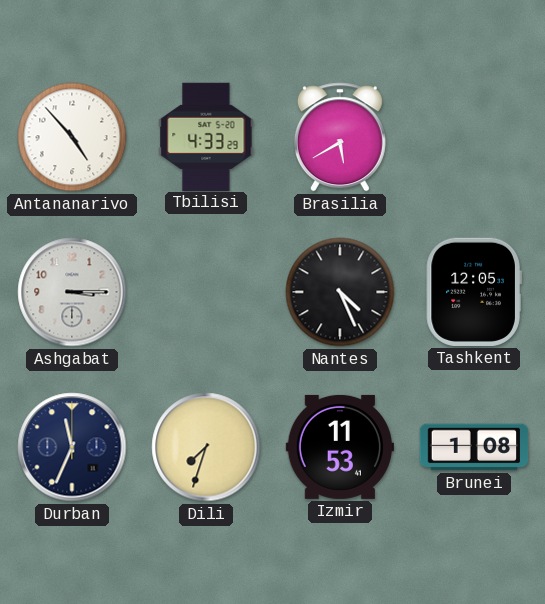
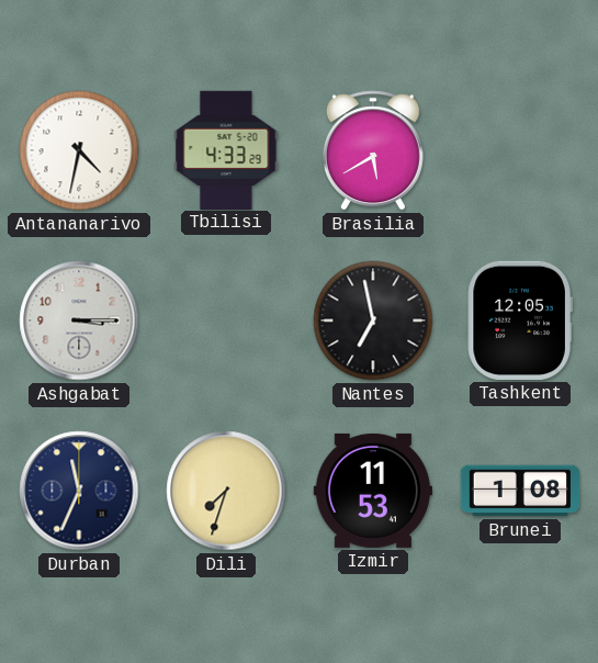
Antananarivo: 4:53 -> 4:32
Nantes: 4:26 -> 6:58
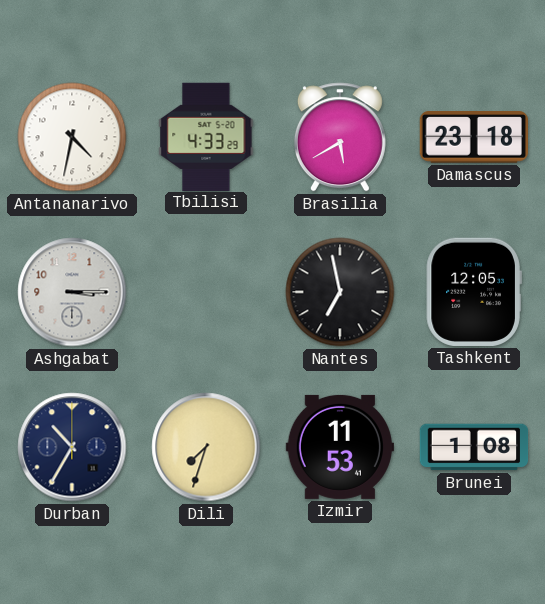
Damascus: none -> 23:18
Durban: 11:34 -> 10:35
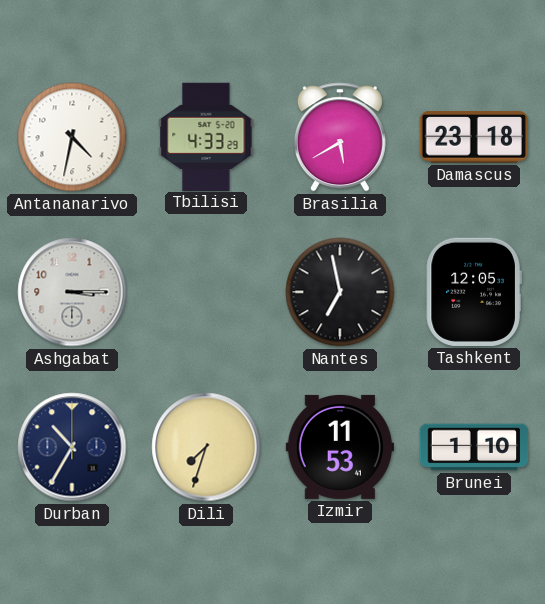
Brunei: 1:08 -> 1:10
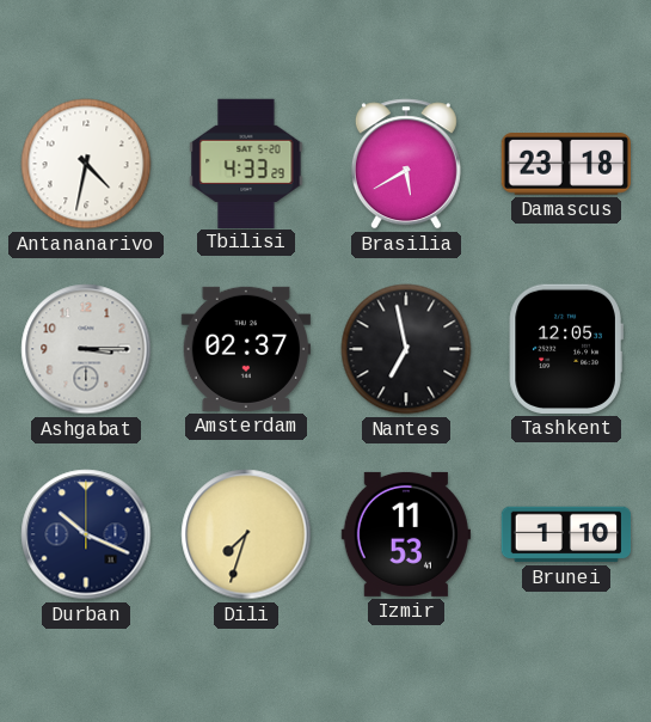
Amsterdam: none -> 02:37
Durban: 10:35 -> 10:19
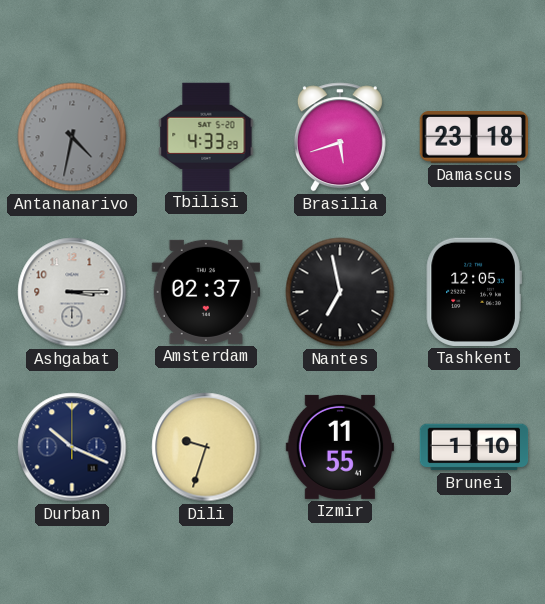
Antananarivo dial: white -> grey
Brasilia: 5:40 -> 5:42
Dili: 7:33 -> 9:33
Izmir: 11:53 -> 11:55
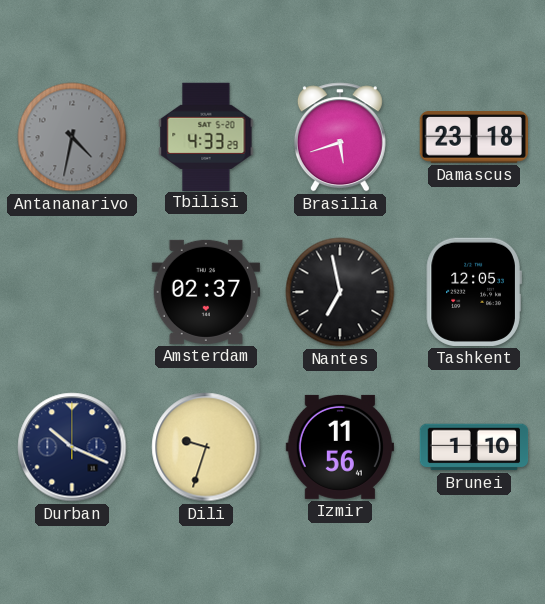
Ashgabat: 3:15 -> none
Izmir: 11:55 -> 11:56
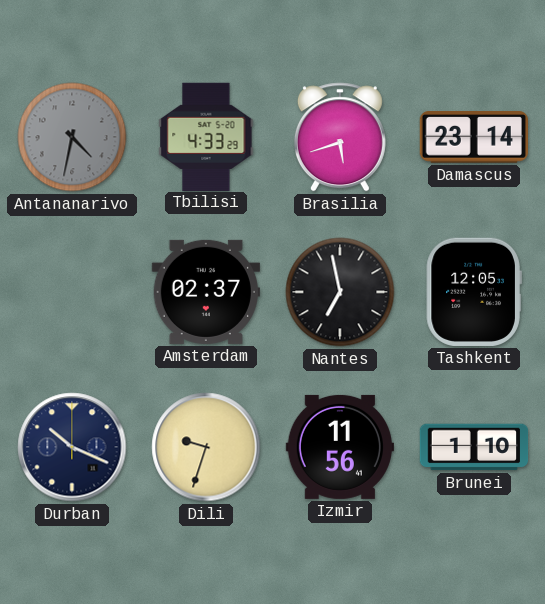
Damascus: 23:18 -> 23:14
